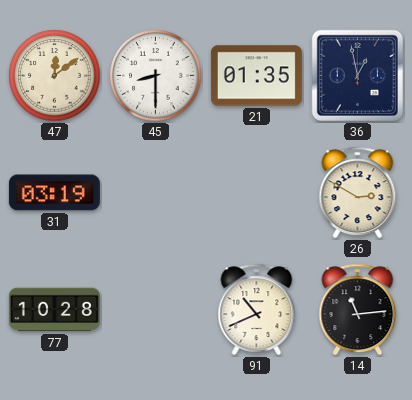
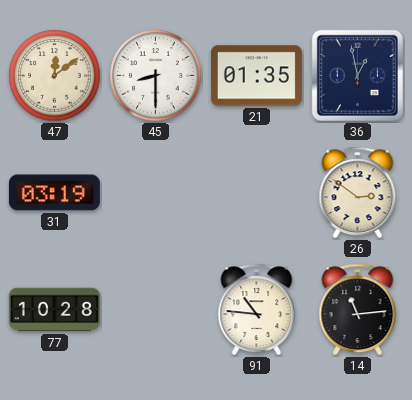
26: 2:50 -> 2:51
91: 10:41 -> 10:46
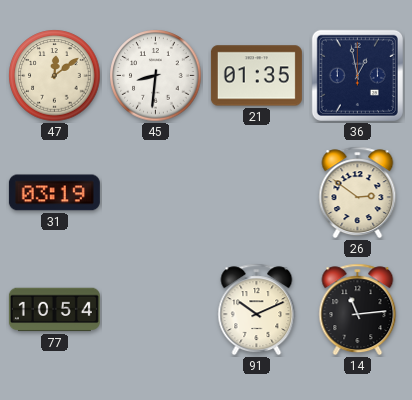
45: 8:30 -> 8:31
77: 10:28 -> 10:54
91: 10:46 -> 10:11
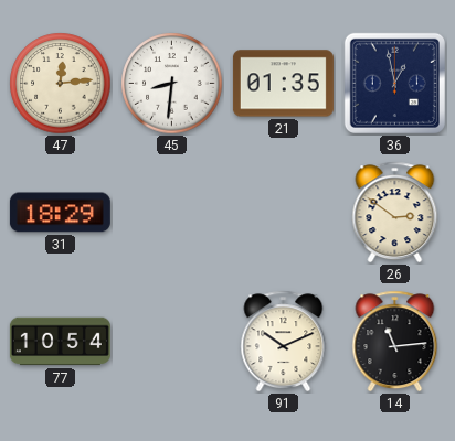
47: 12:09 -> 12:14
31: 03:19 -> 18:29
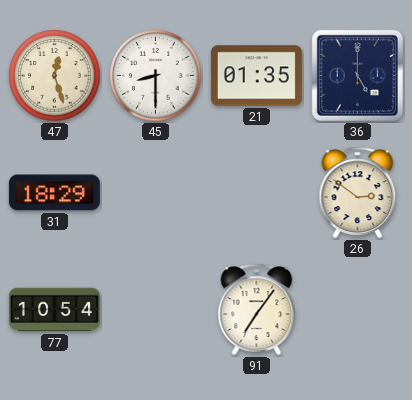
47: 12:14 -> 12:27
45: 8:31 -> 8:30
36: 12:58 -> 5:00
91: 10:11 -> 7:06
14: 11:14 -> none
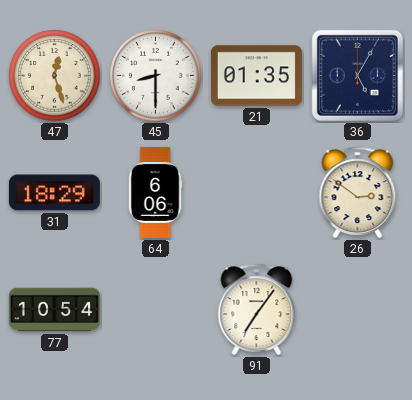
36: 5:00 -> 5:05
64: none -> 6:06
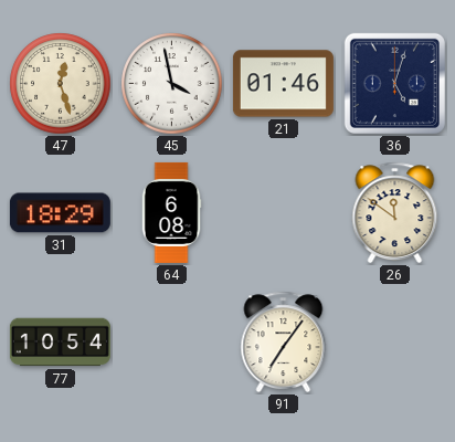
45: 8:30 -> 3:58
21: 01:35 -> 01:46
36: 5:05 -> 5:03
64: 6:06 -> 6:08
26: 2:51 -> 11:51
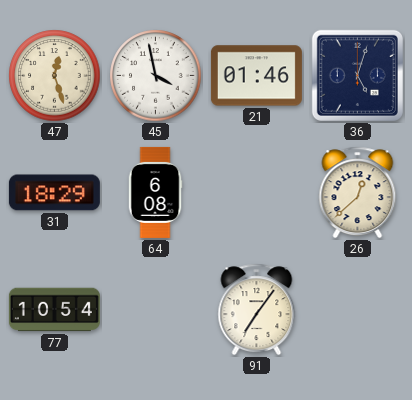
26: 11:51 -> 12:38
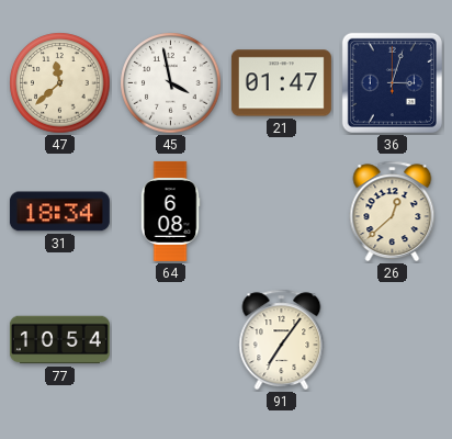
47: 12:27 -> 11:38
21: 01:46 -> 01:47
36: 5:03 -> 3:03
31: 18:29 -> 18:34
